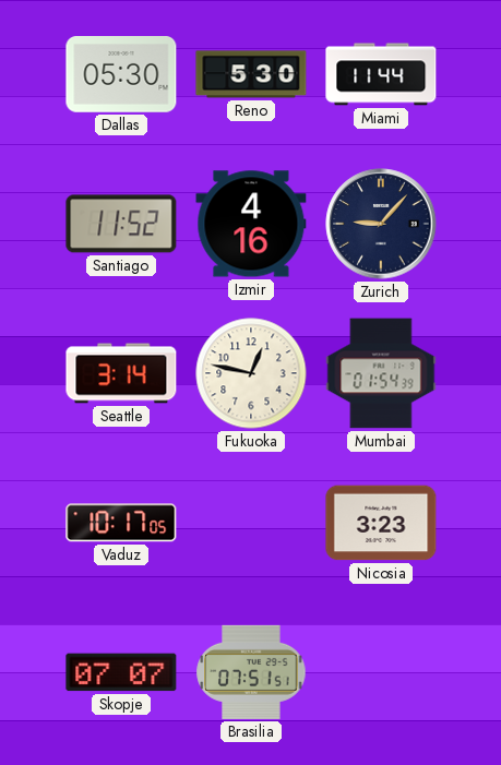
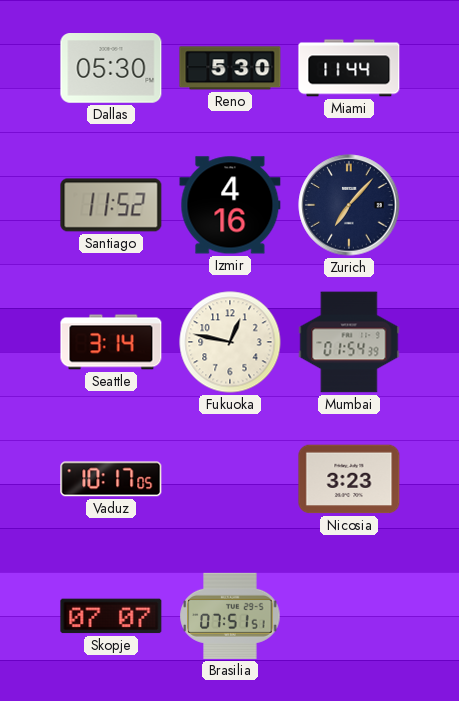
Zurich: 9:07 -> 7:07
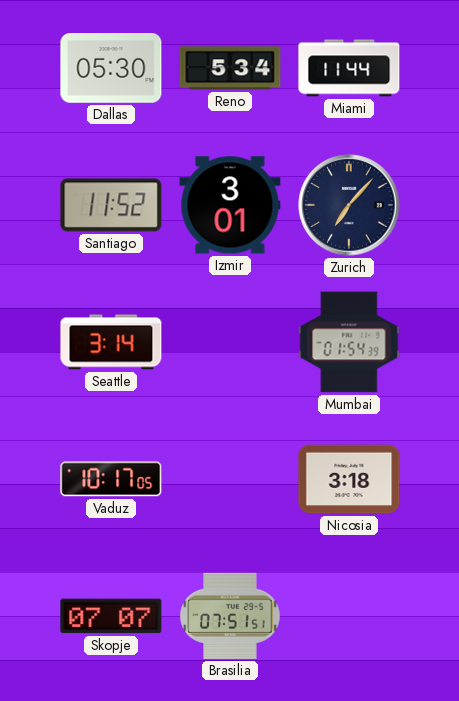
Reno: 5:30 -> 5:34
Izmir: 4:16 -> 3:01
Fukuoka: 12:47 -> none
Nicosia: 3:23 -> 3:18
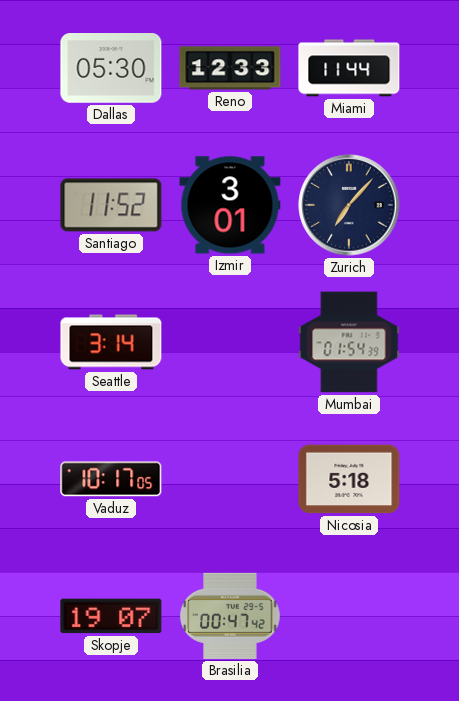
Reno: 5:34 -> 12:33
Nicosia: 3:18 -> 5:18
Skopje: 07:07 -> 19:07
Brasilia: 07:51 -> 00:47
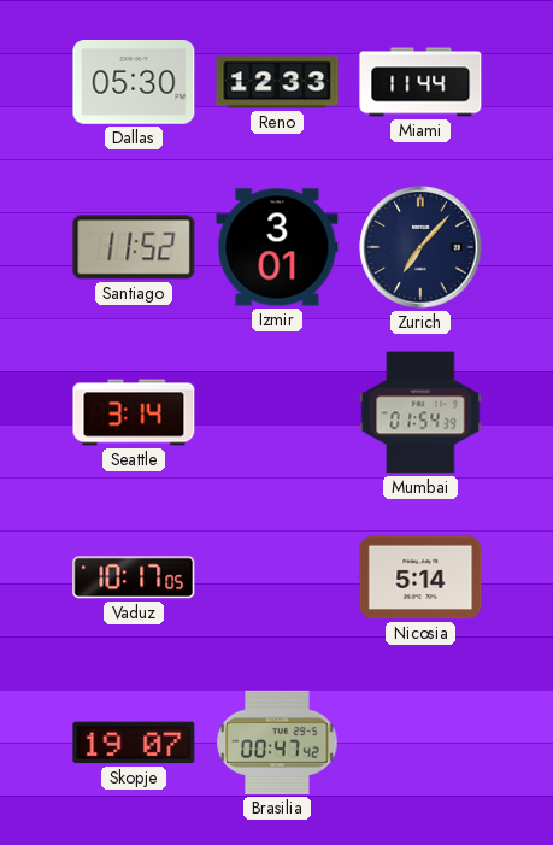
Nicosia: 5:18 -> 5:14
